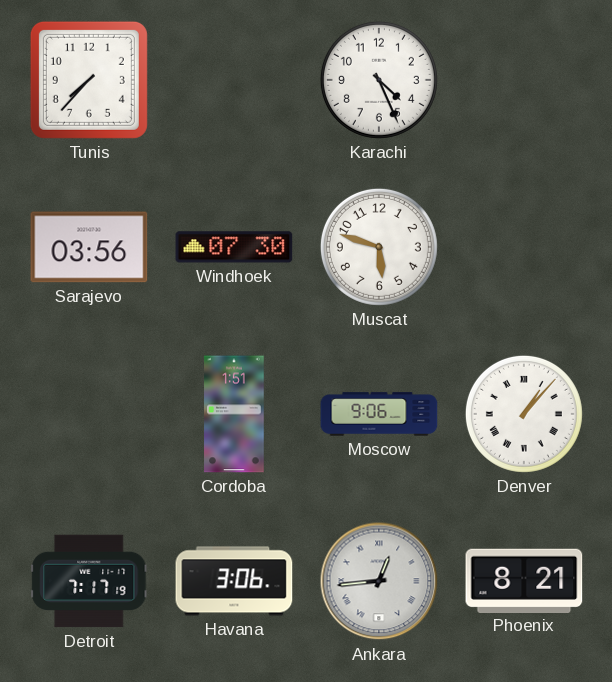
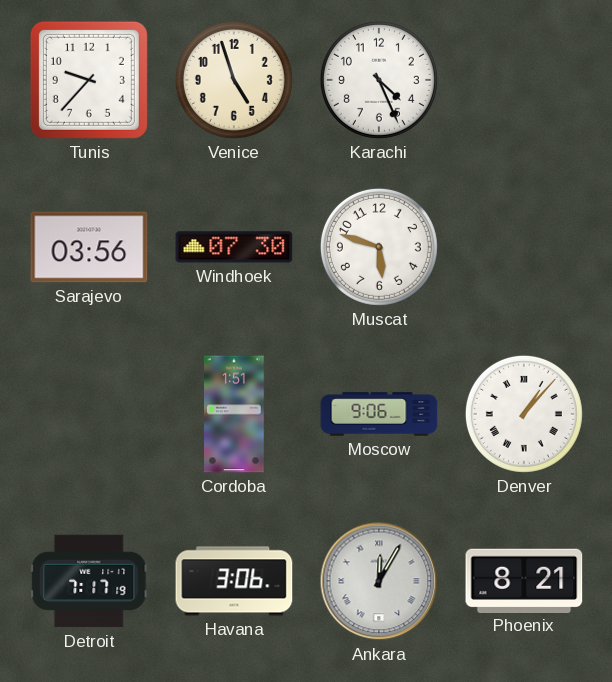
Tunis: 7:37 -> 9:37
Venice: none -> 4:57
Ankara: 12:44 -> 12:05
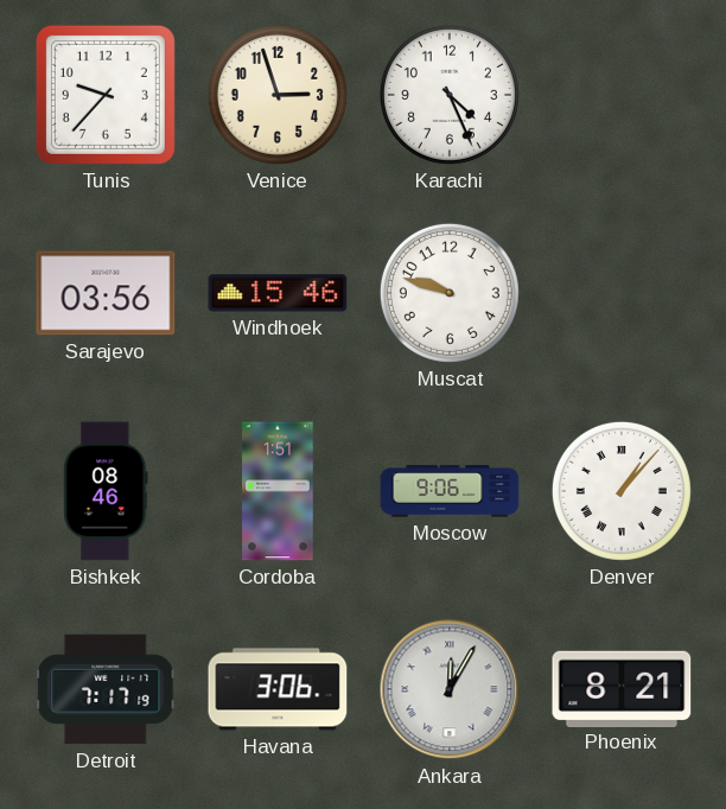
Venice: 4:57 -> 2:57
Windhoek: 07:30 -> 15:46
Muscat: 5:48 -> 9:48
Bishkek: none -> 08:46
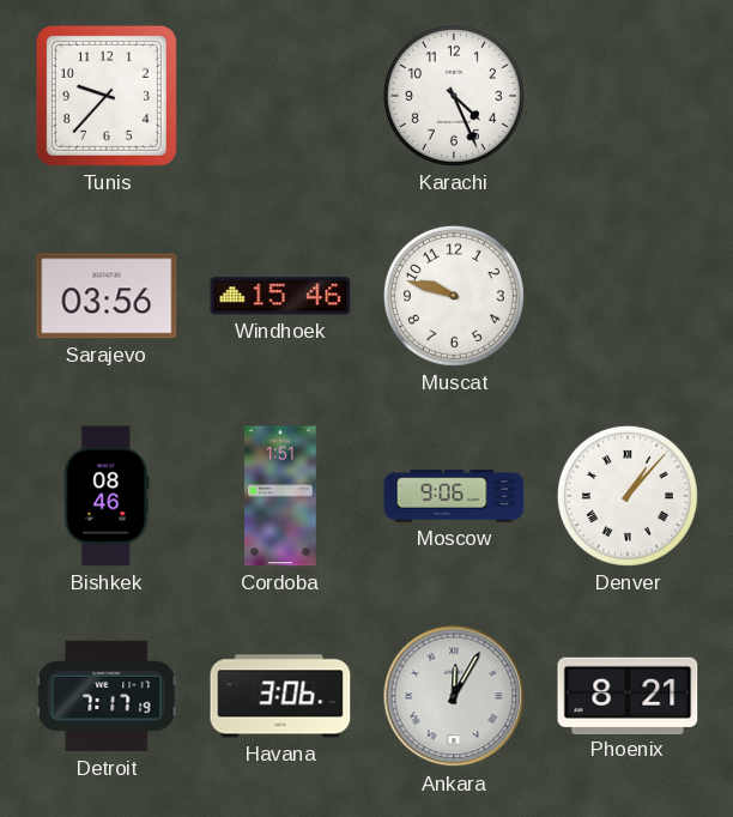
Venice: 2:57 -> none
